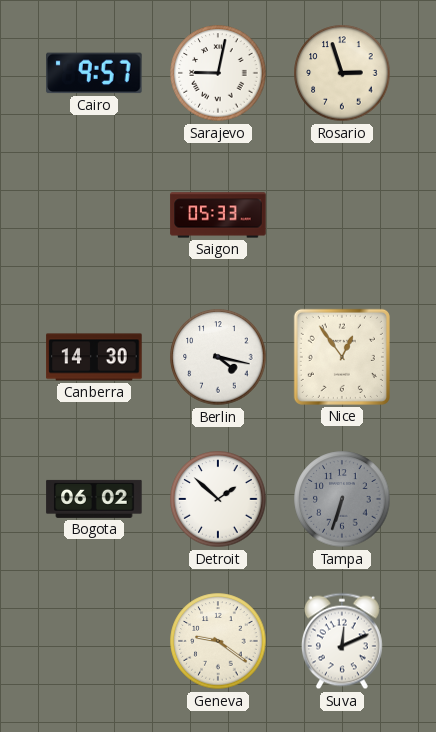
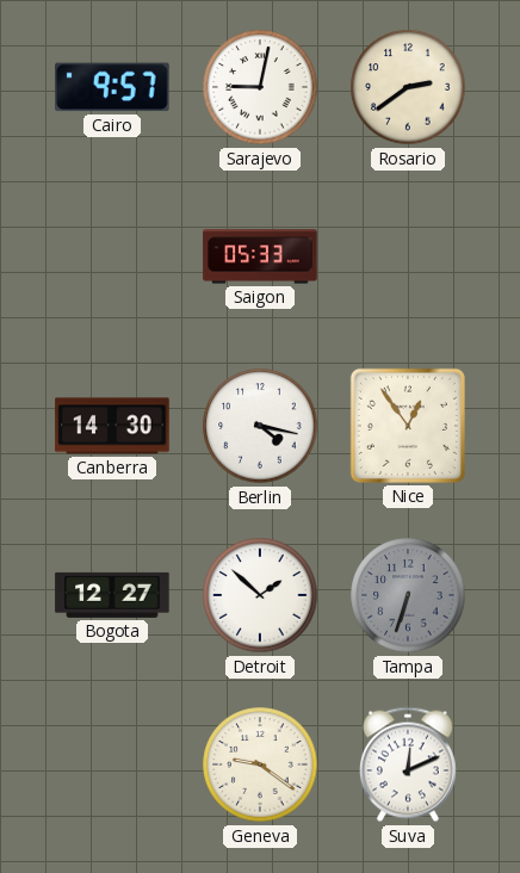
Rosario: 2:57 -> 2:39
Bogota: 06:02 -> 12:27
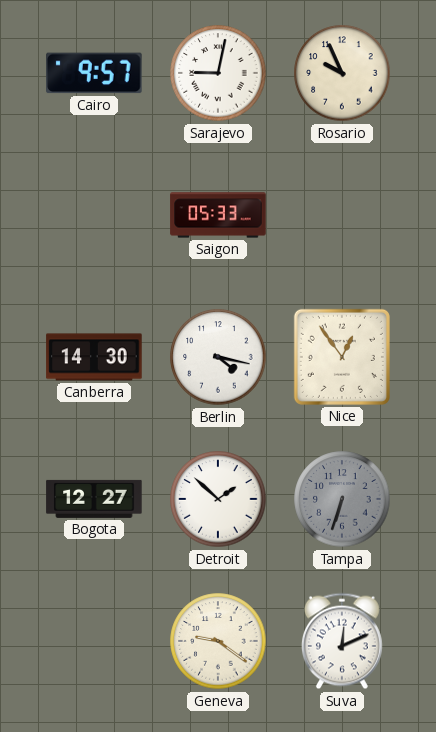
Rosario: 2:39 -> 9:56
